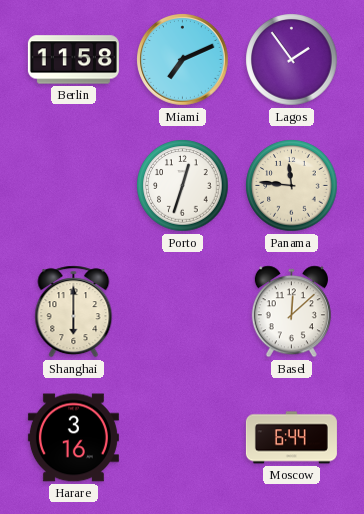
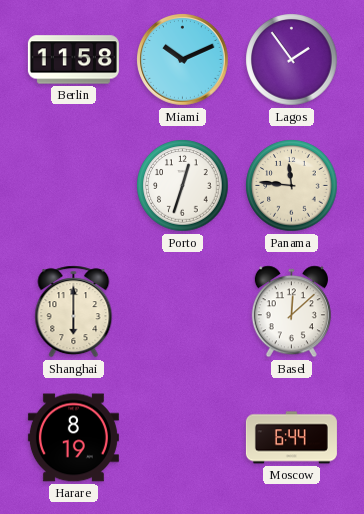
Miami: 7:11 -> 10:11
Harare: 3:16 -> 8:19
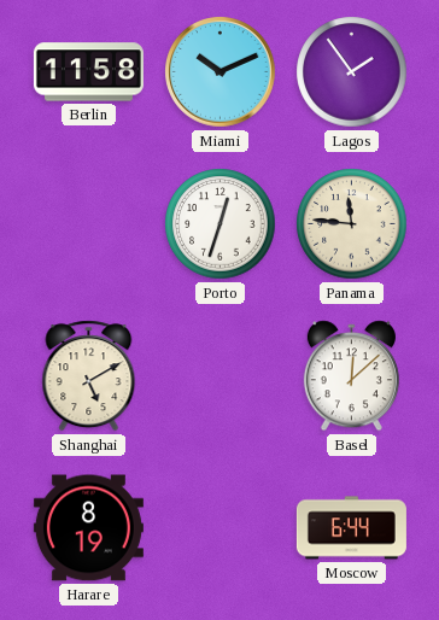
Shanghai: 6:00 -> 5:10
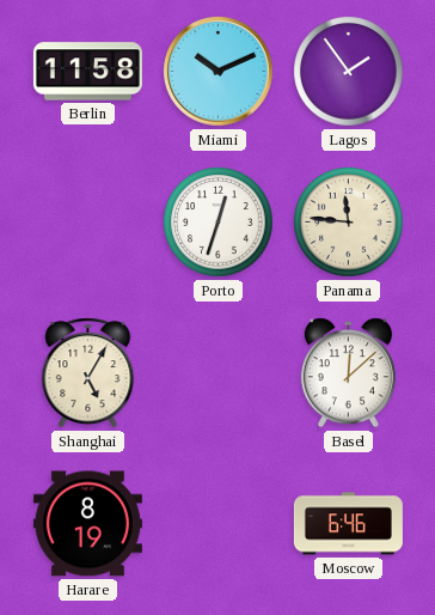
Shanghai: 5:10 -> 5:05
Moscow: 6:44 -> 6:46
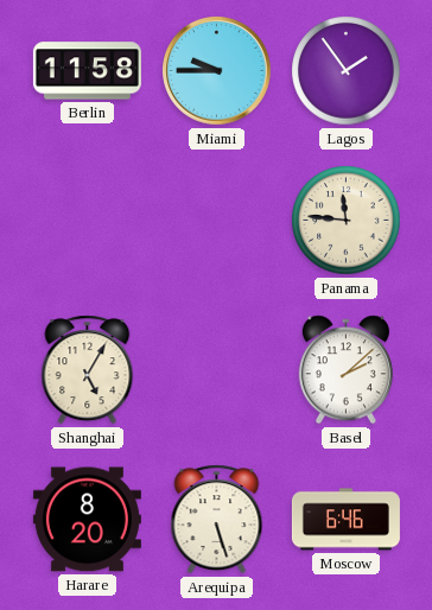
Miami: 10:11 -> 9:45
Porto: 12:33 -> none
Basel: 12:08 -> 2:08
Harare: 8:19 -> 8:20
Arequipa: none -> 5:27
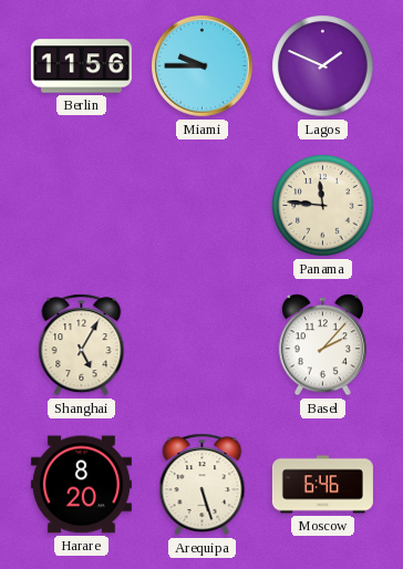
Berlin: 11:58 -> 11:56
Lagos: 1:54 -> 1:49
Basel: 2:08 -> 2:07
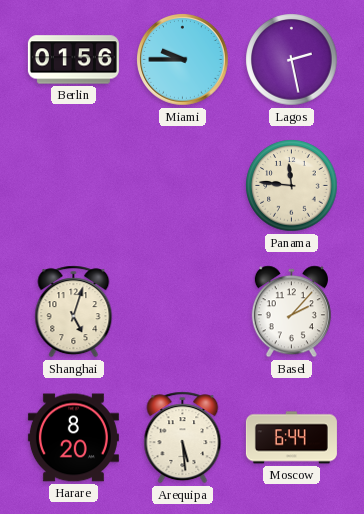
Berlin: 11:56 -> 01:56
Lagos: 1:49 -> 2:28
Shanghai: 5:05 -> 5:03
Arequipa: 5:27 -> 5:29
Moscow: 6:46 -> 6:44
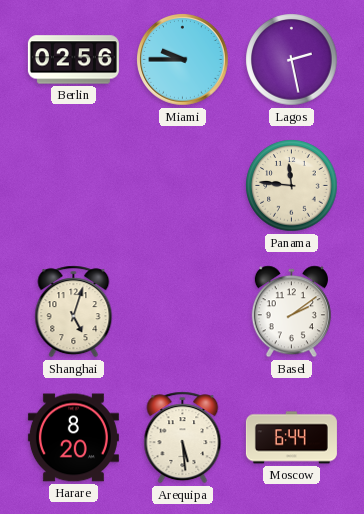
Berlin: 01:56 -> 02:56
Basel: 2:07 -> 2:09
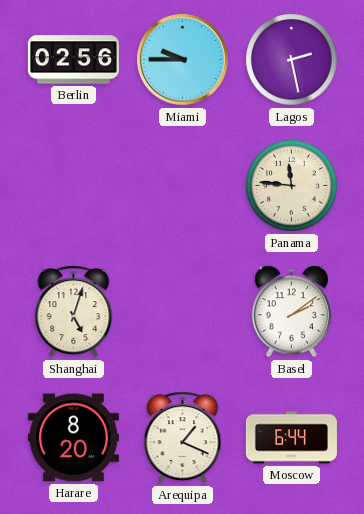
Arequipa: 5:29 -> 1:19
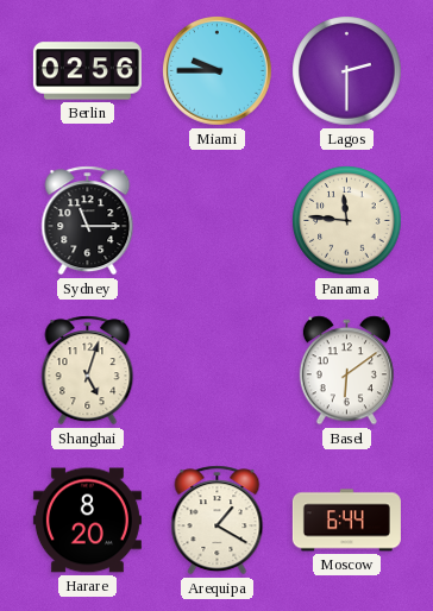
Lagos: 2:28 -> 2:30
Sydney: none -> 11:15
Basel: 2:09 -> 6:09
Arequipa: 1:19 -> 1:20
